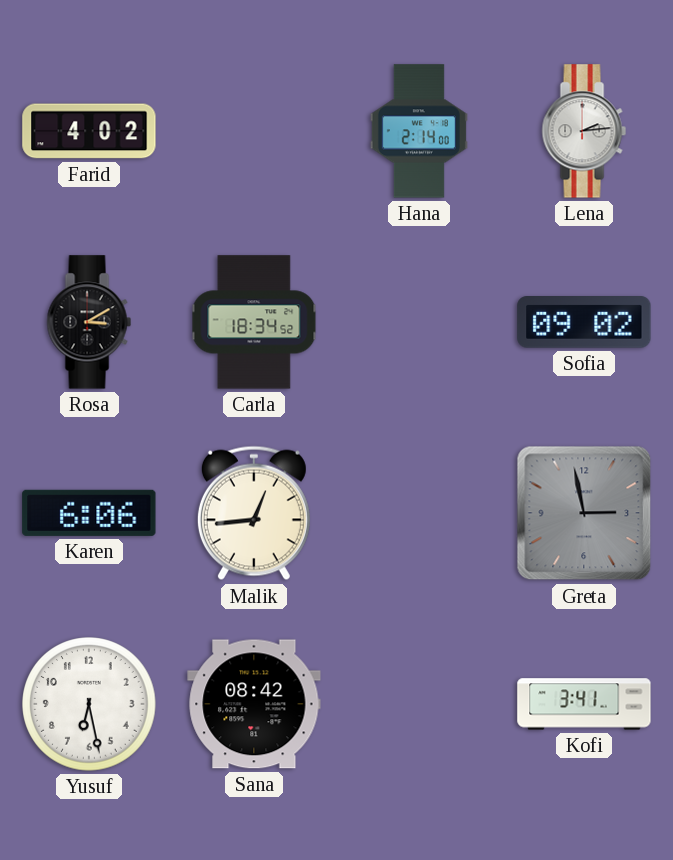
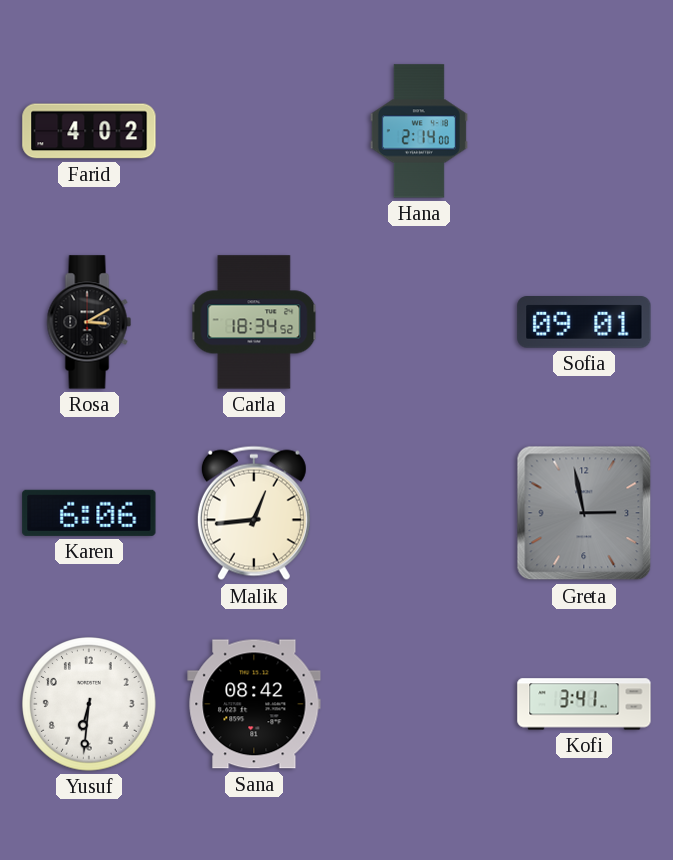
Lena: 2:14 -> none
Sofia: 09:02 -> 09:01
Yusuf: 6:28 -> 6:31
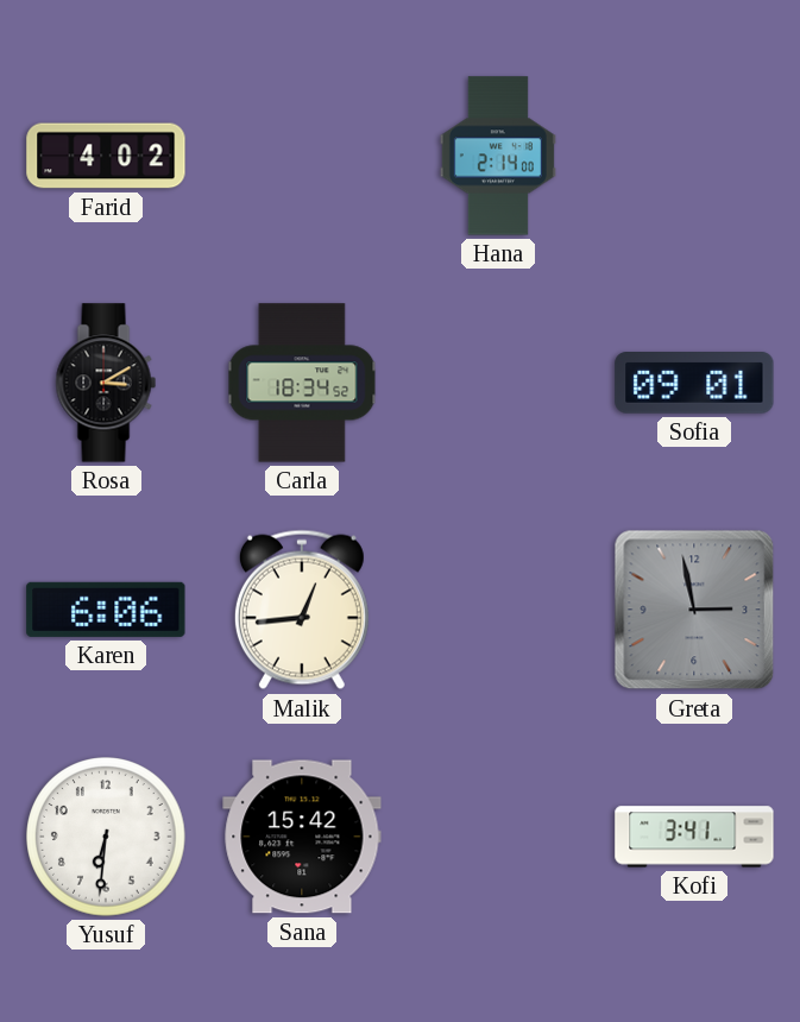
Sana: 08:42 -> 15:42
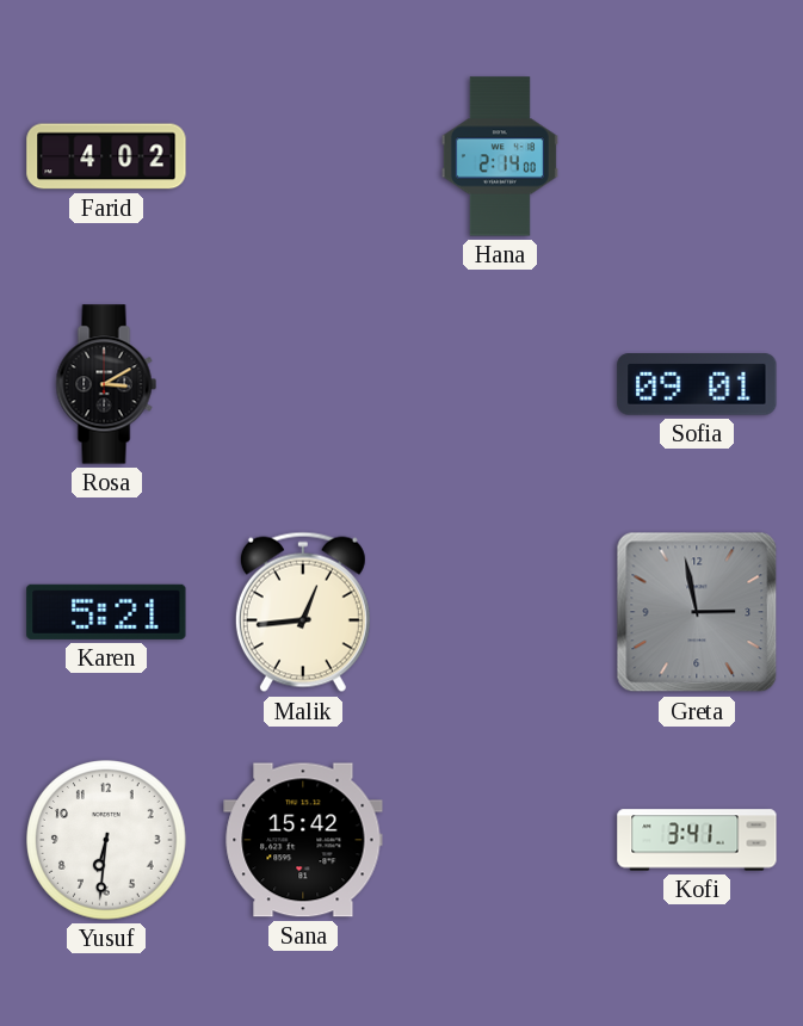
Carla: 18:34 -> none
Karen: 6:06 -> 5:21
